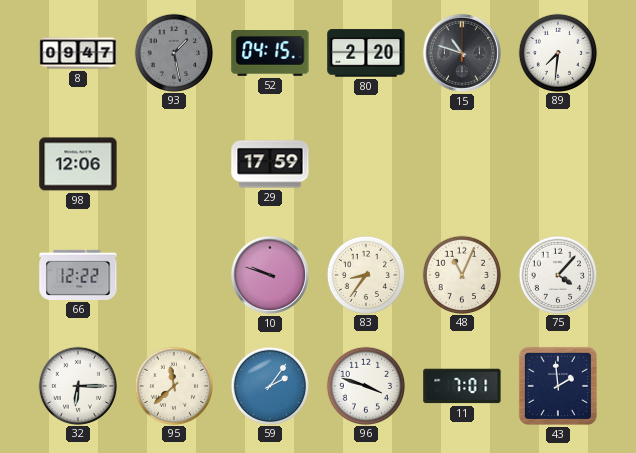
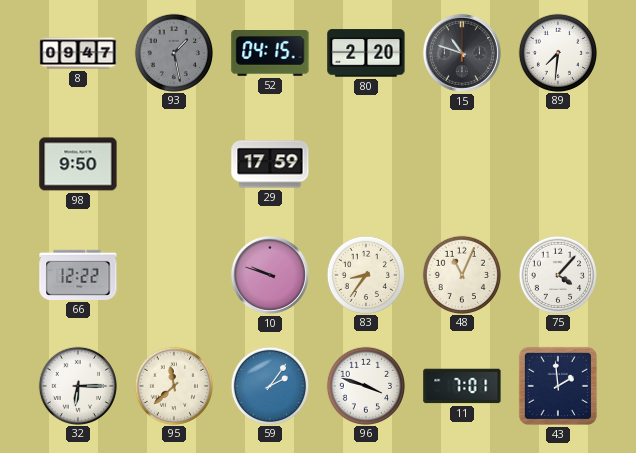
98: 12:06 -> 9:50
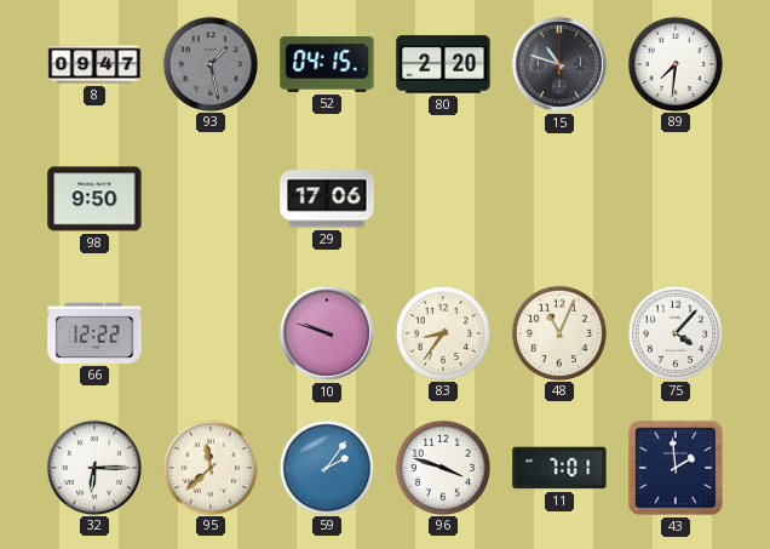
29: 17:59 -> 17:06
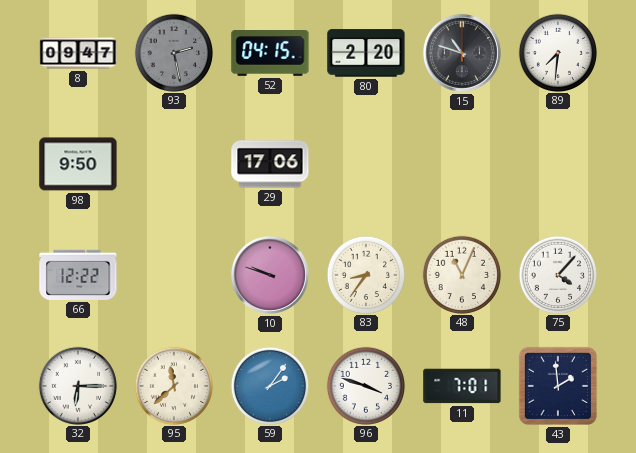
93: 1:28 -> 2:28
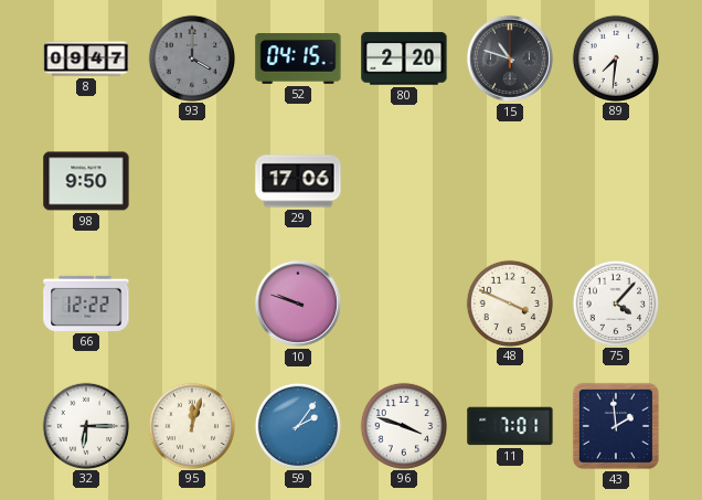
93: 2:28 -> 4:00
83: 8:36 -> none
48: 11:04 -> 3:49
95: 11:38 -> 12:03
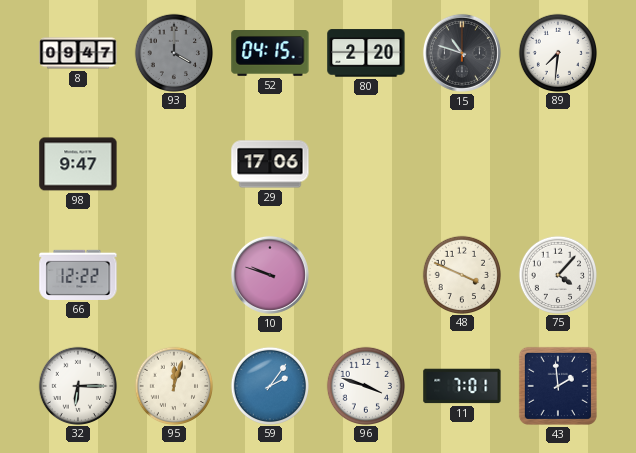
98: 9:50 -> 9:47
